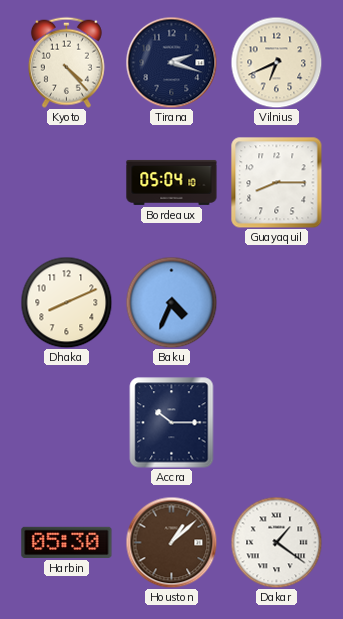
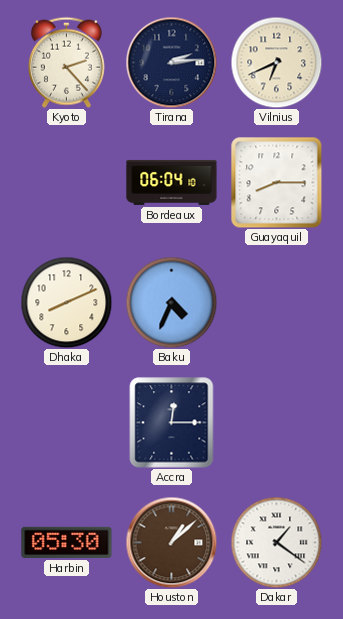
Kyoto: 4:23 -> 2:23
Tirana: 2:18 -> 2:14
Bordeaux: 05:04 -> 06:04
Accra: 10:15 -> 12:15
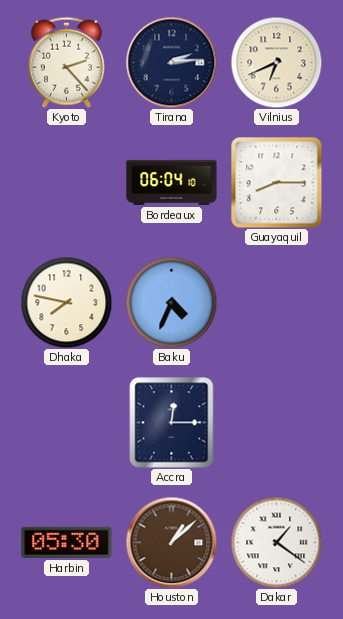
Dhaka: 8:11 -> 7:47
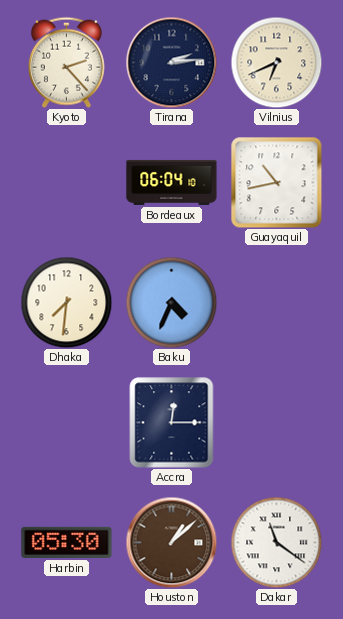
Guayaquil: 8:15 -> 10:43
Dhaka: 7:47 -> 7:31
Dakar: 1:21 -> 11:21
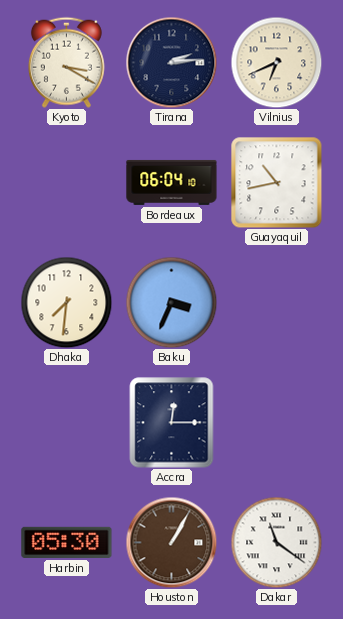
Kyoto: 2:23 -> 3:20
Baku: 4:34 -> 3:34
Houston: 1:08 -> 1:05
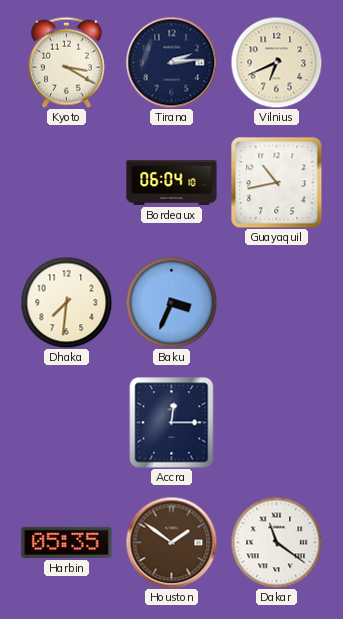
Harbin: 05:30 -> 05:35
Houston: 1:05 -> 1:51
